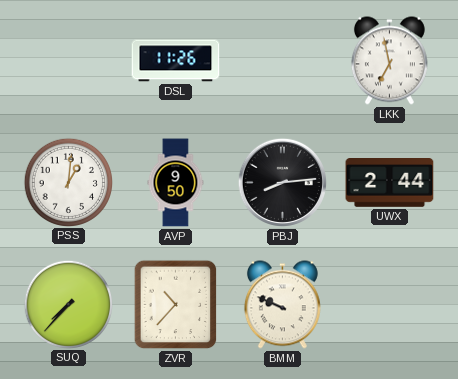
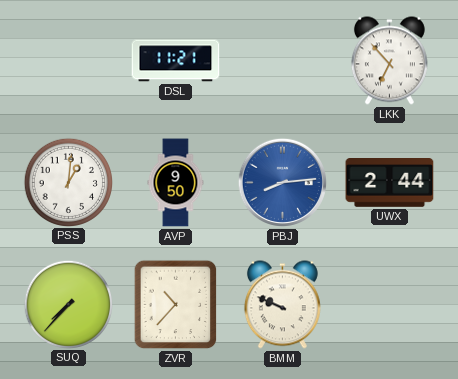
DSL: 11:26 -> 11:21
LKK: 6:58 -> 6:53
PBJ dial: black -> blue
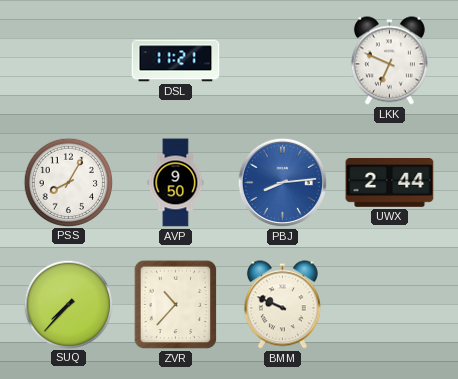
LKK: 6:53 -> 6:49
PSS: 1:01 -> 8:05
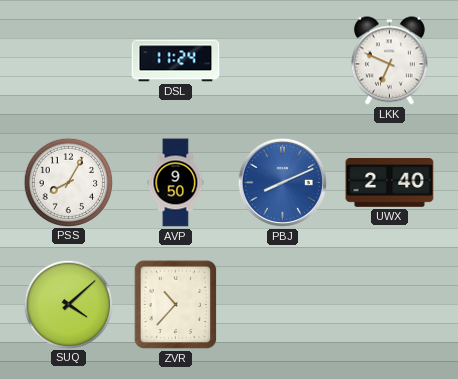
DSL: 11:21 -> 11:24
PBJ: 8:14 -> 8:11
UWX: 2:44 -> 2:40
SUQ: 7:37 -> 4:08
BMM: 9:49 -> none
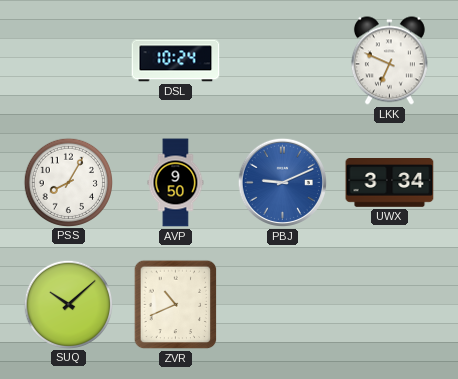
DSL: 11:24 -> 10:24
PBJ: 8:11 -> 9:11
UWX: 2:40 -> 3:34
SUQ: 4:08 -> 10:08
ZVR: 10:37 -> 10:41
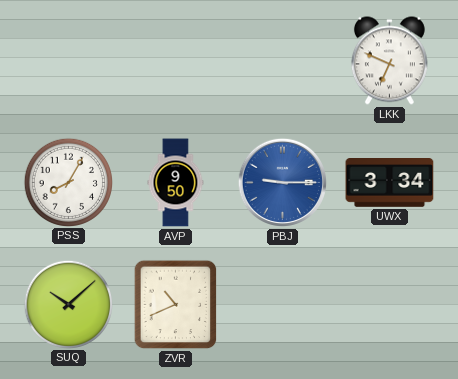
DSL: 10:24 -> none
PBJ: 9:11 -> 9:15
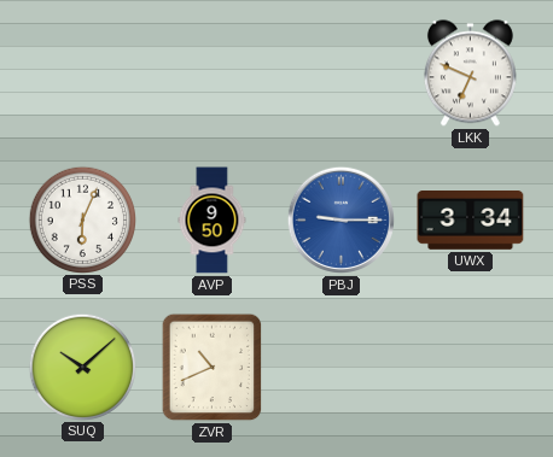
PSS: 8:05 -> 6:04
